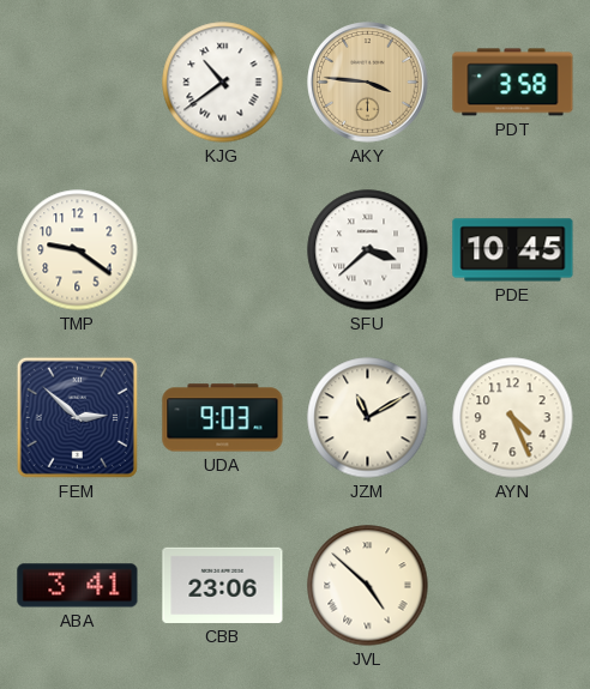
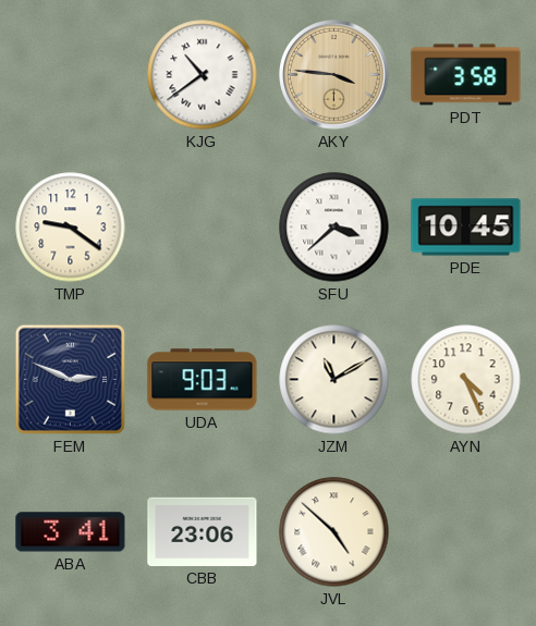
FEM: 2:52 -> 2:49
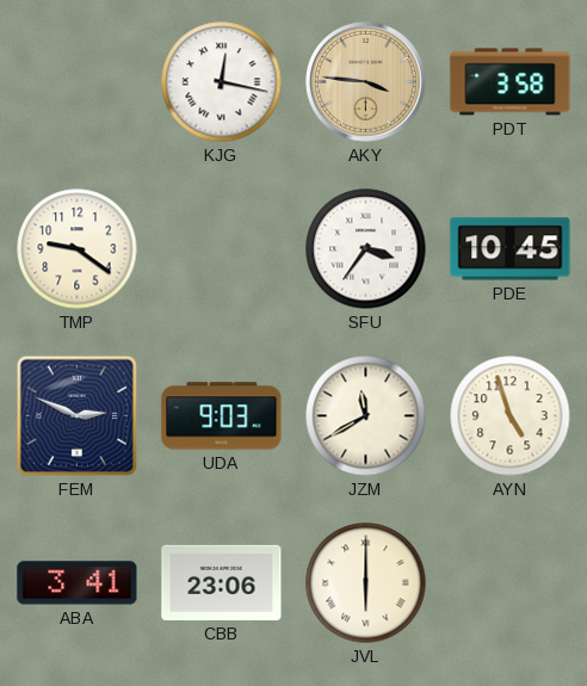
KJG: 10:39 -> 12:17
SFU: 3:38 -> 3:36
JZM: 11:10 -> 11:40
AYN: 4:26 -> 4:57
JVL: 4:52 -> 6:00
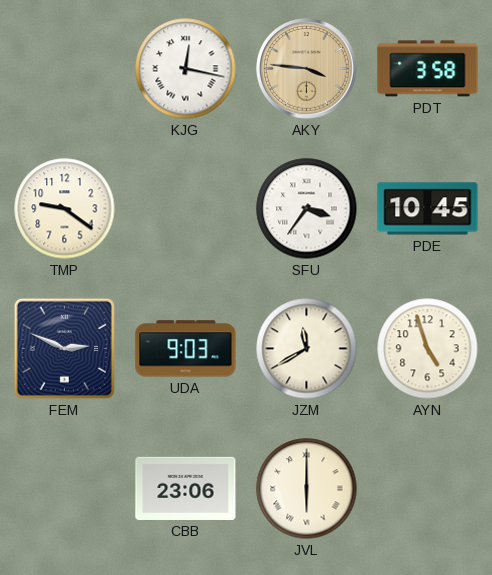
ABA: 3:41 -> none
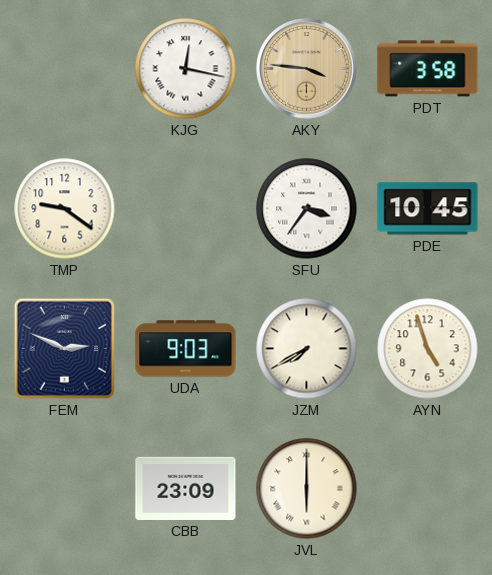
JZM: 11:40 -> 7:40
CBB: 23:06 -> 23:09
